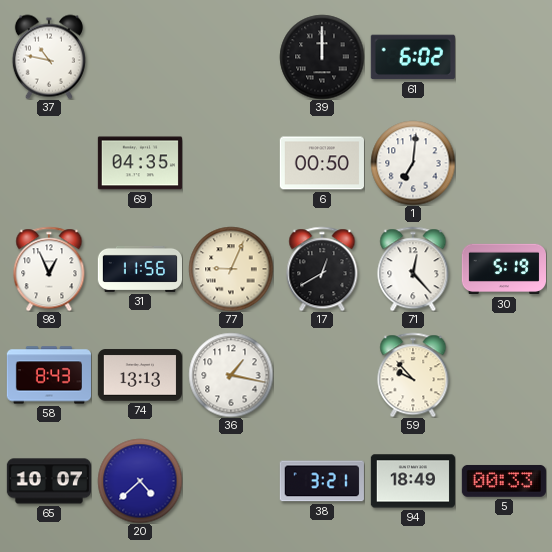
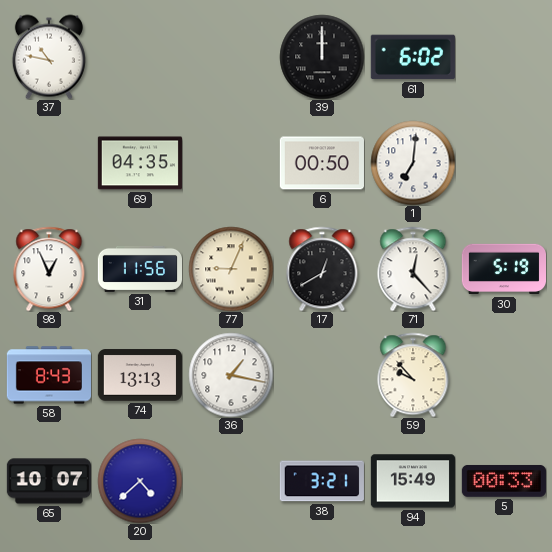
94: 18:49 -> 15:49
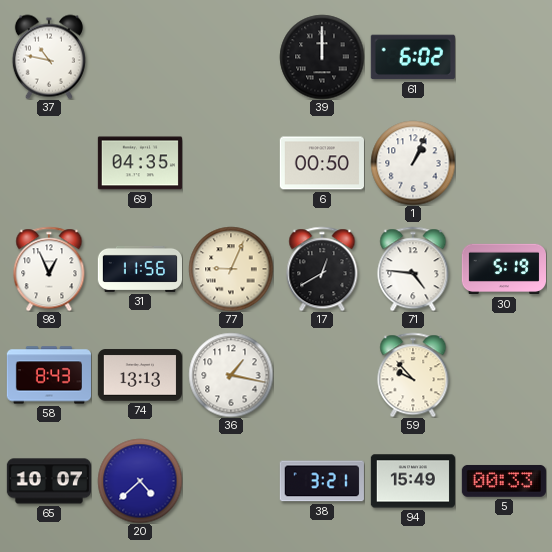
1: 7:01 -> 1:04
71: 12:23 -> 4:46
